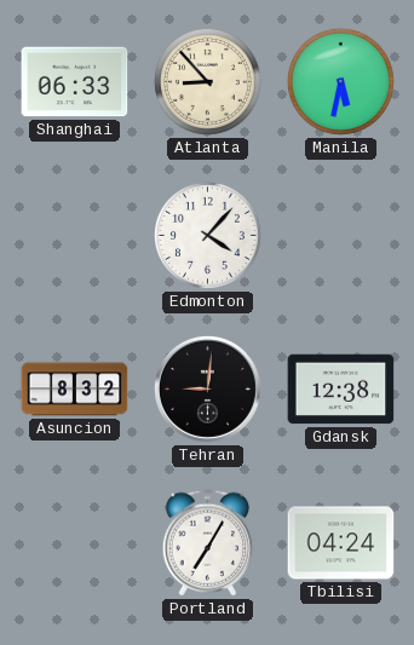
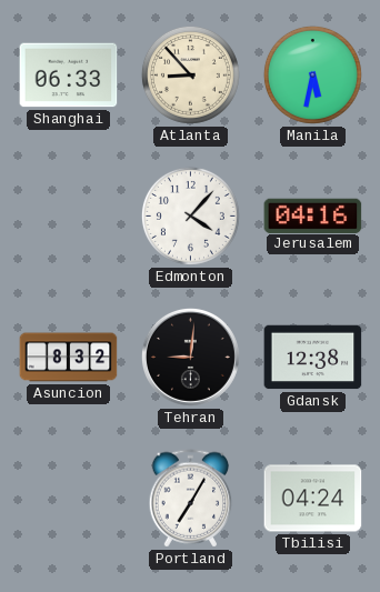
Jerusalem: none -> 04:16
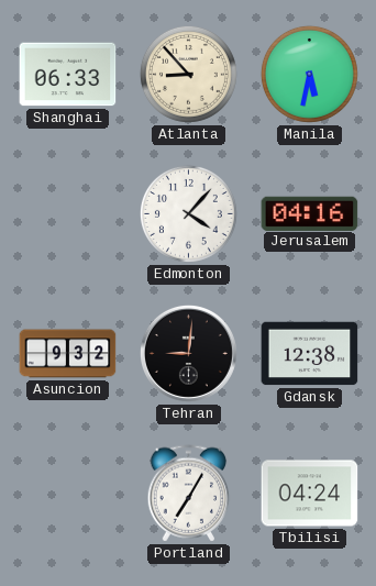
Asuncion: 8:32 -> 9:32
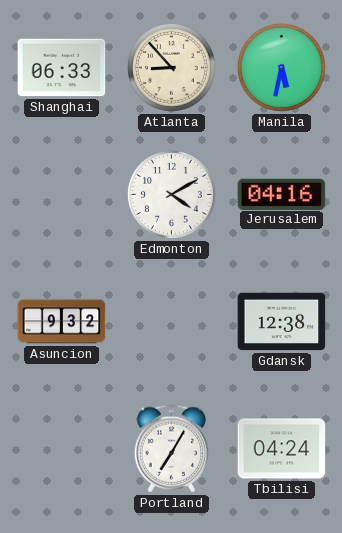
Edmonton: 4:07 -> 4:10
Tehran: 9:01 -> none
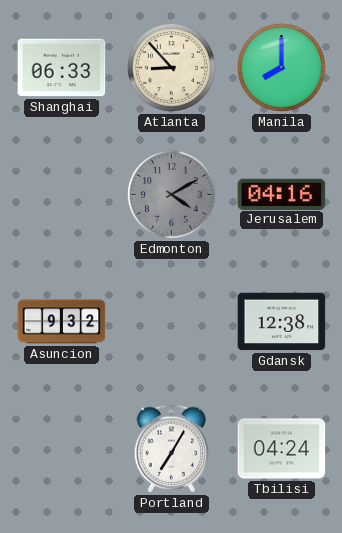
Manila: 5:32 -> 8:00
Edmonton dial: white -> grey
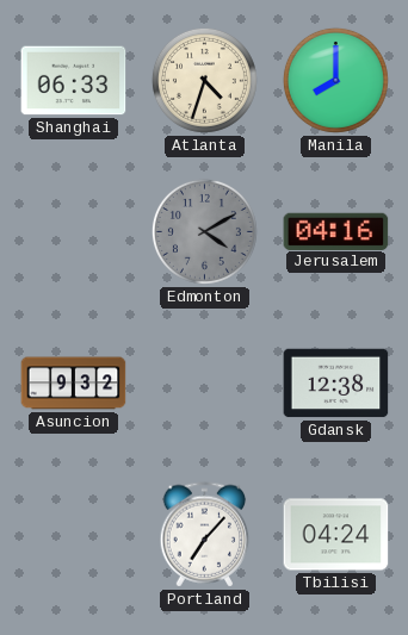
Atlanta: 8:53 -> 4:33
Portland: 7:05 -> 7:07
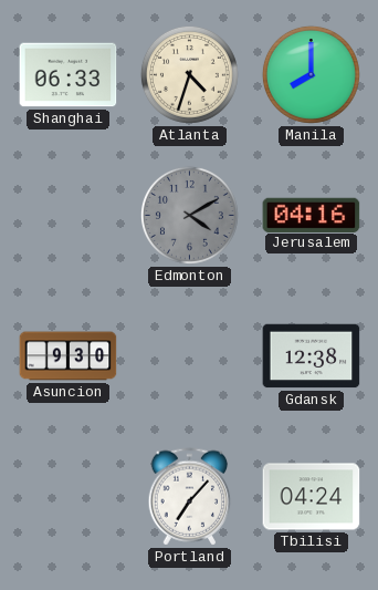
Asuncion: 9:32 -> 9:30
